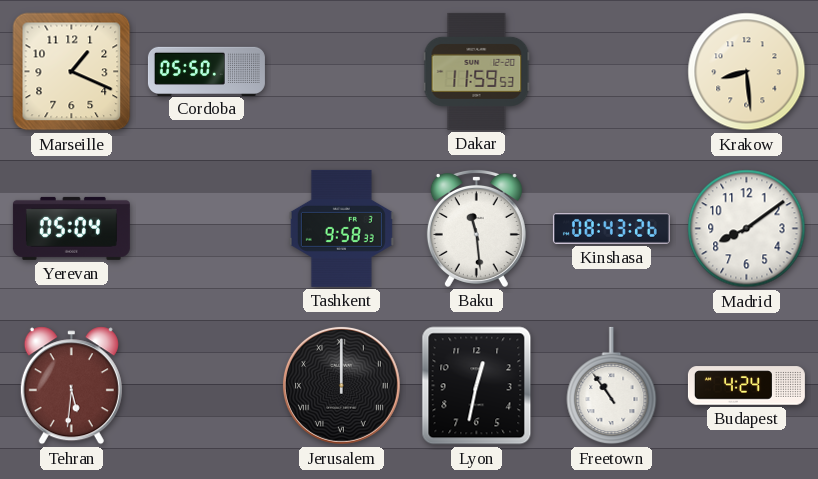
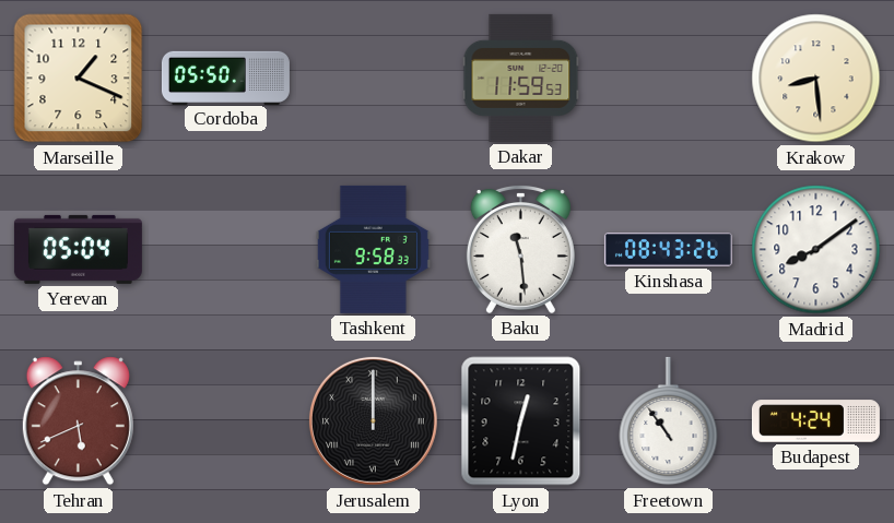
Tehran: 5:31 -> 5:41
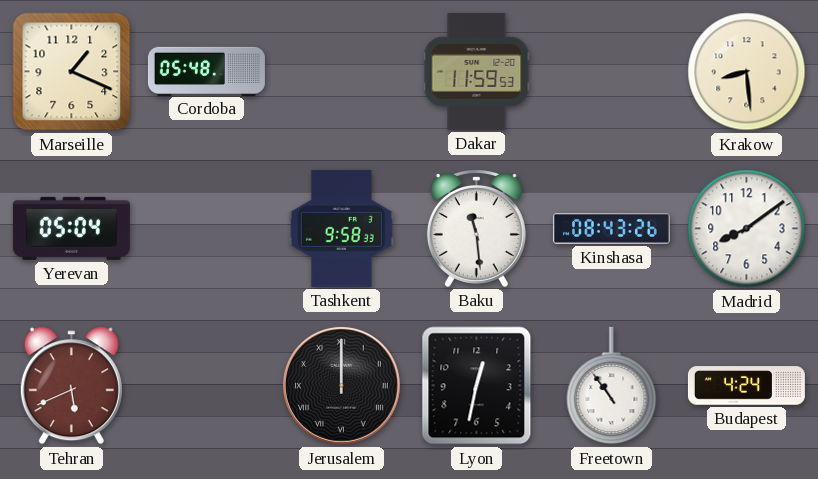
Cordoba: 05:50 -> 05:48
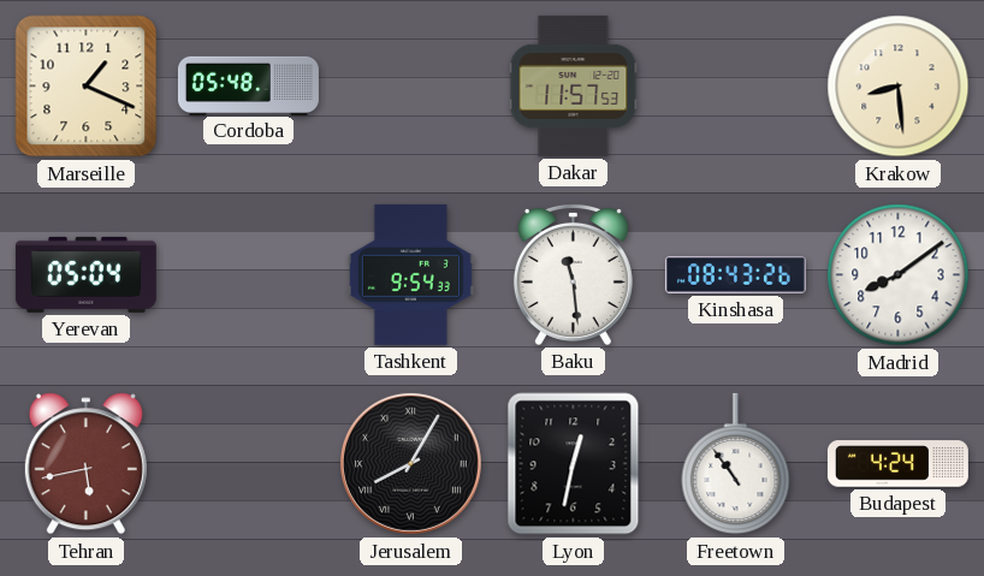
Dakar: 11:59 -> 11:57
Tashkent: 9:58 -> 9:54
Tehran: 5:41 -> 5:43
Jerusalem: 12:00 -> 8:05
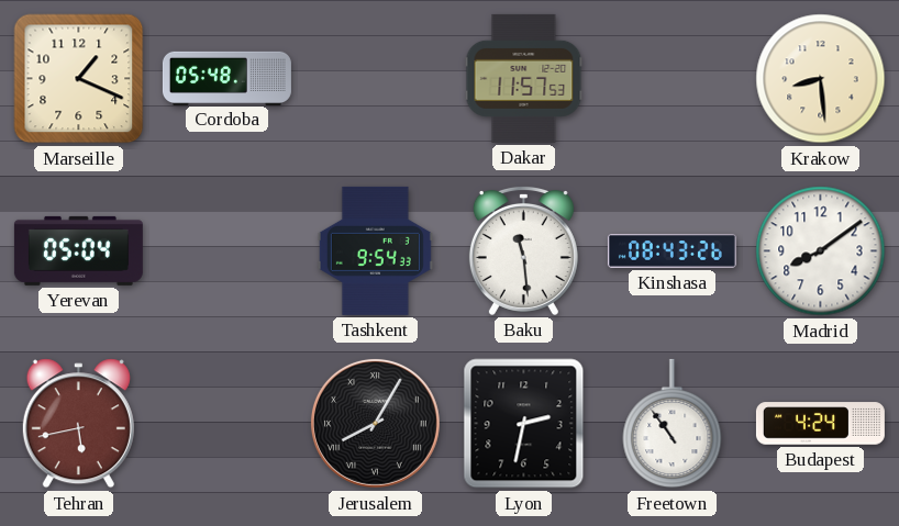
Lyon: 12:32 -> 2:32
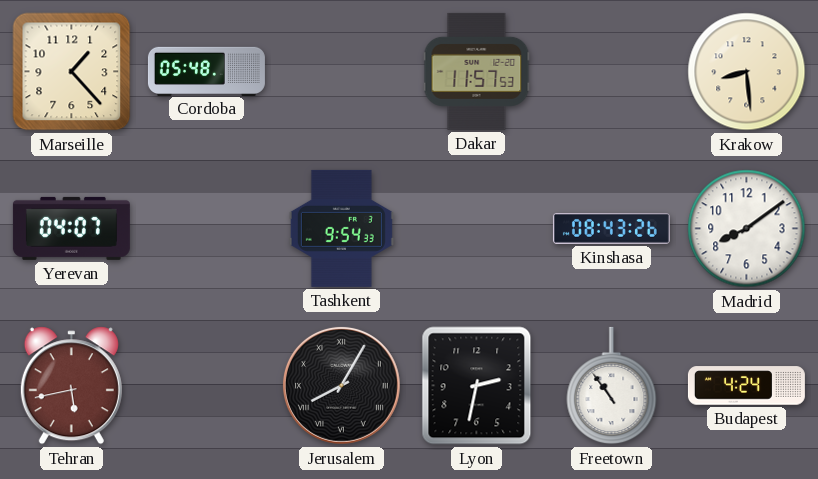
Marseille: 1:19 -> 1:23
Yerevan: 05:04 -> 04:07
Baku: 11:29 -> none
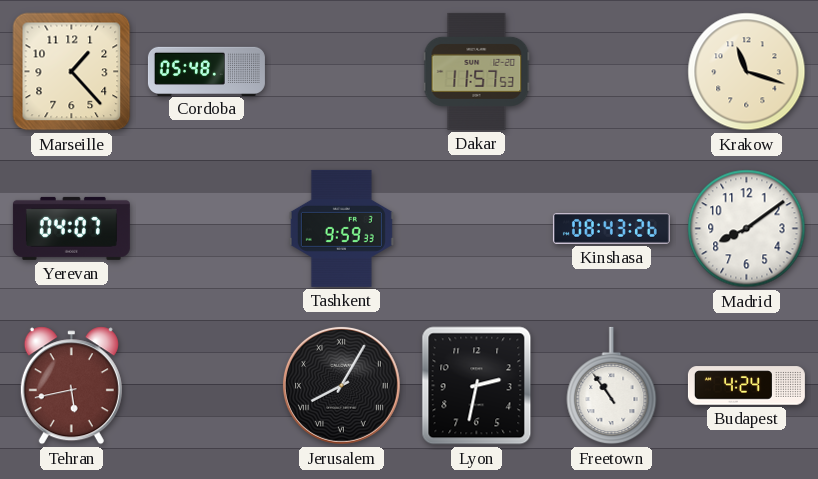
Krakow: 8:29 -> 11:18
Tashkent: 9:54 -> 9:59
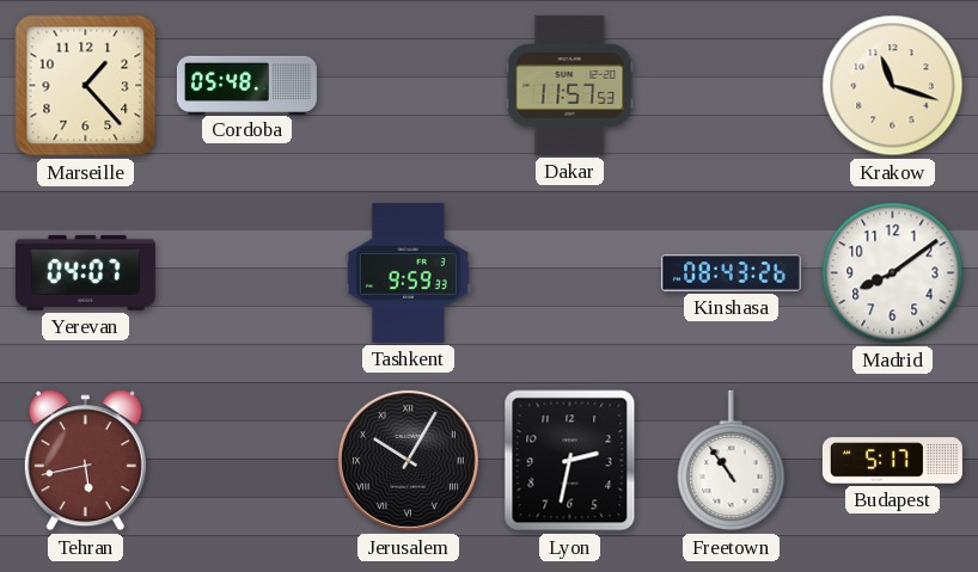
Jerusalem: 8:05 -> 10:05
Budapest: 4:24 -> 5:17
